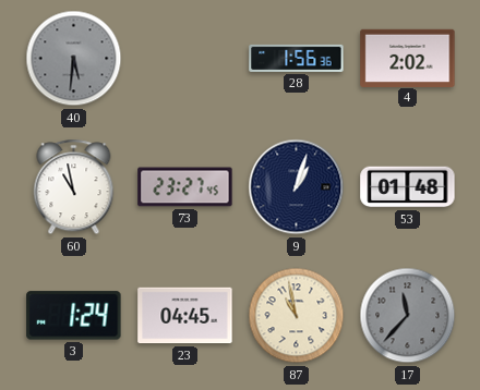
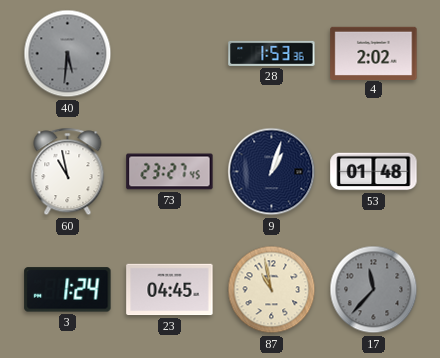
28: 1:56 -> 1:53
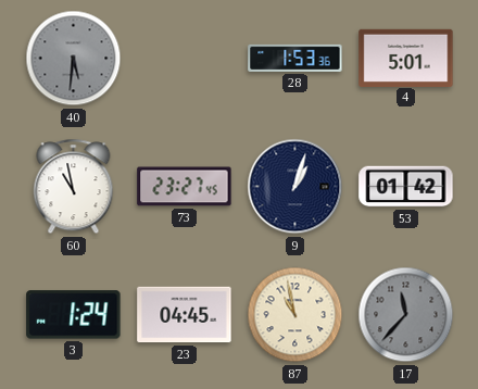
4: 2:02 -> 5:01
53: 01:48 -> 01:42
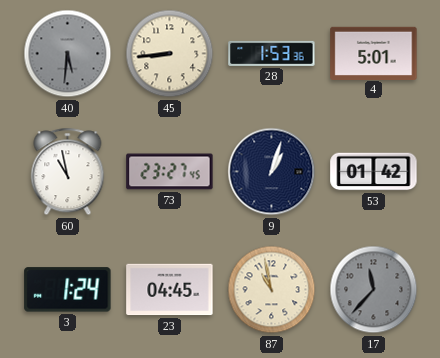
45: none -> 8:44
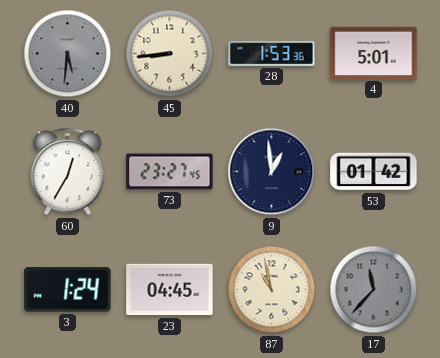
60: 10:58 -> 12:35
9: 1:03 -> 12:59
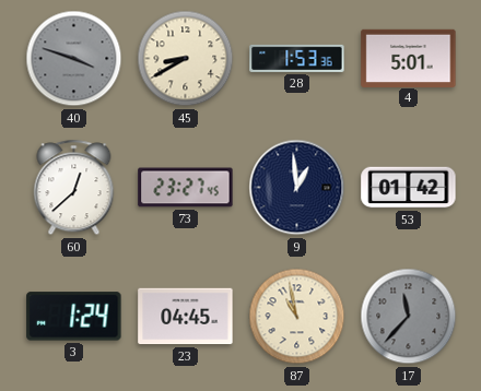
40: 5:31 -> 3:48
45: 8:44 -> 8:40
60: 12:35 -> 12:38
